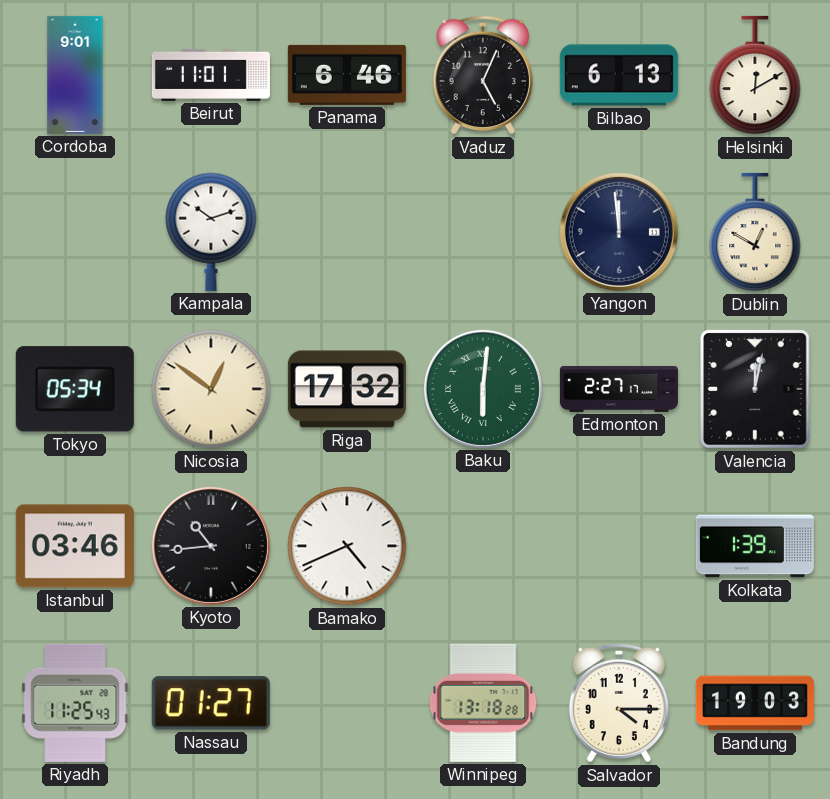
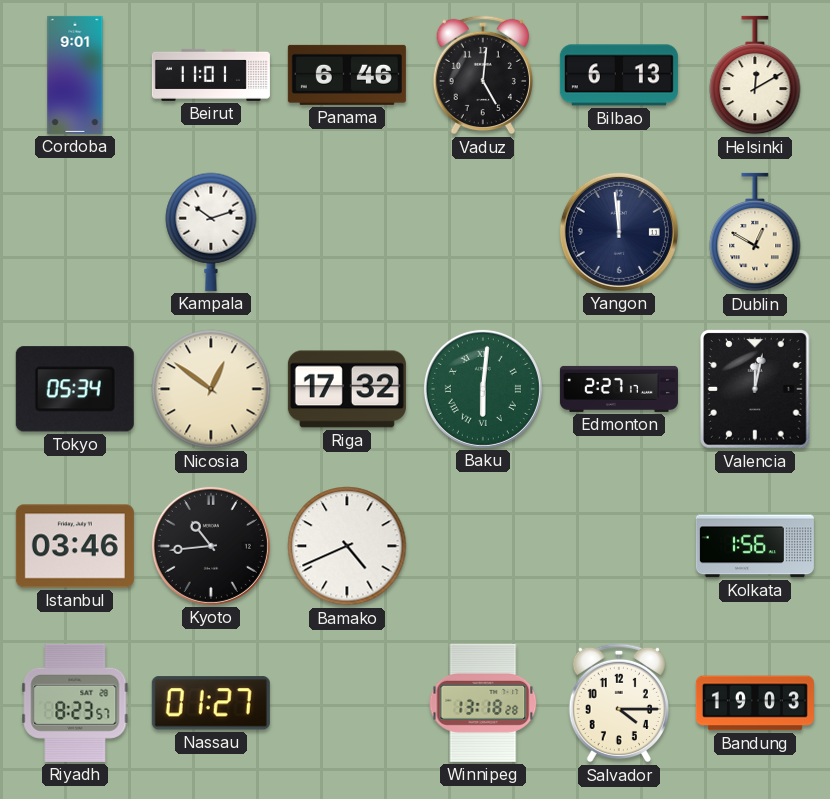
Vaduz: 5:04 -> 5:01
Kolkata: 1:39 -> 1:56
Riyadh: 11:25 -> 8:23
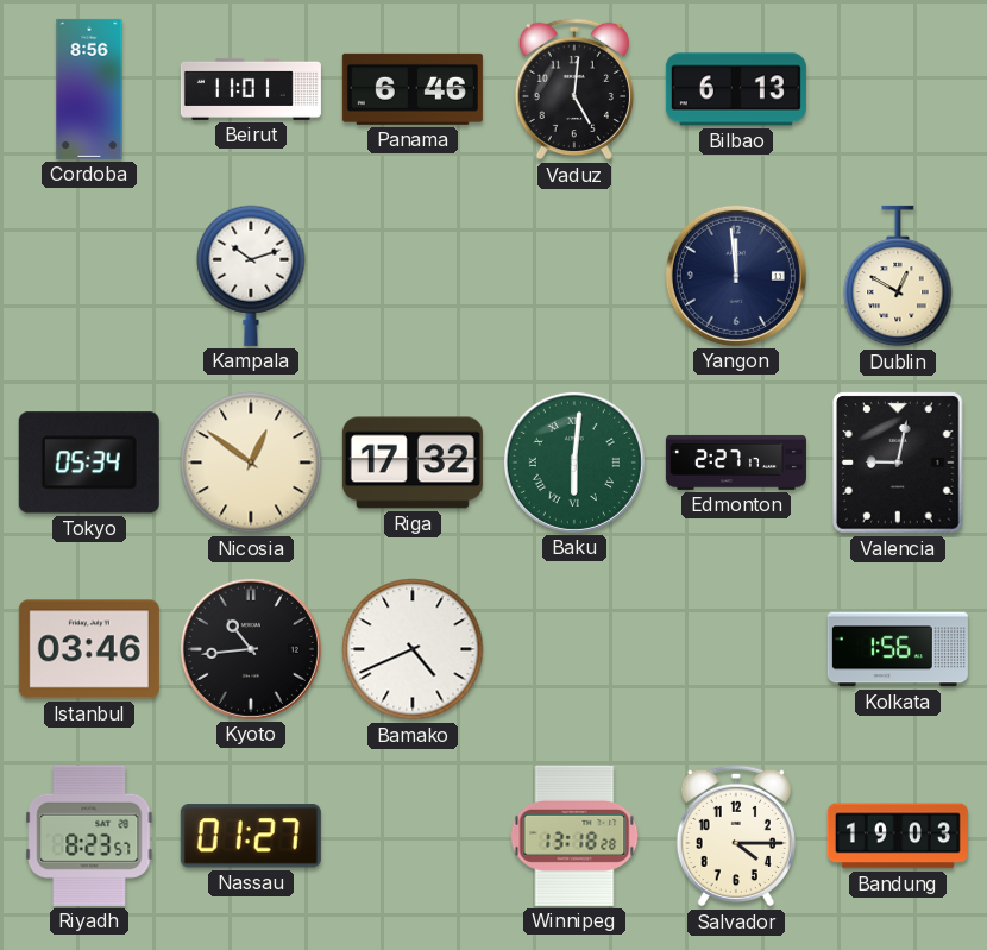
Cordoba: 9:01 -> 8:56
Helsinki: 12:10 -> none
Valencia: 12:02 -> 9:02
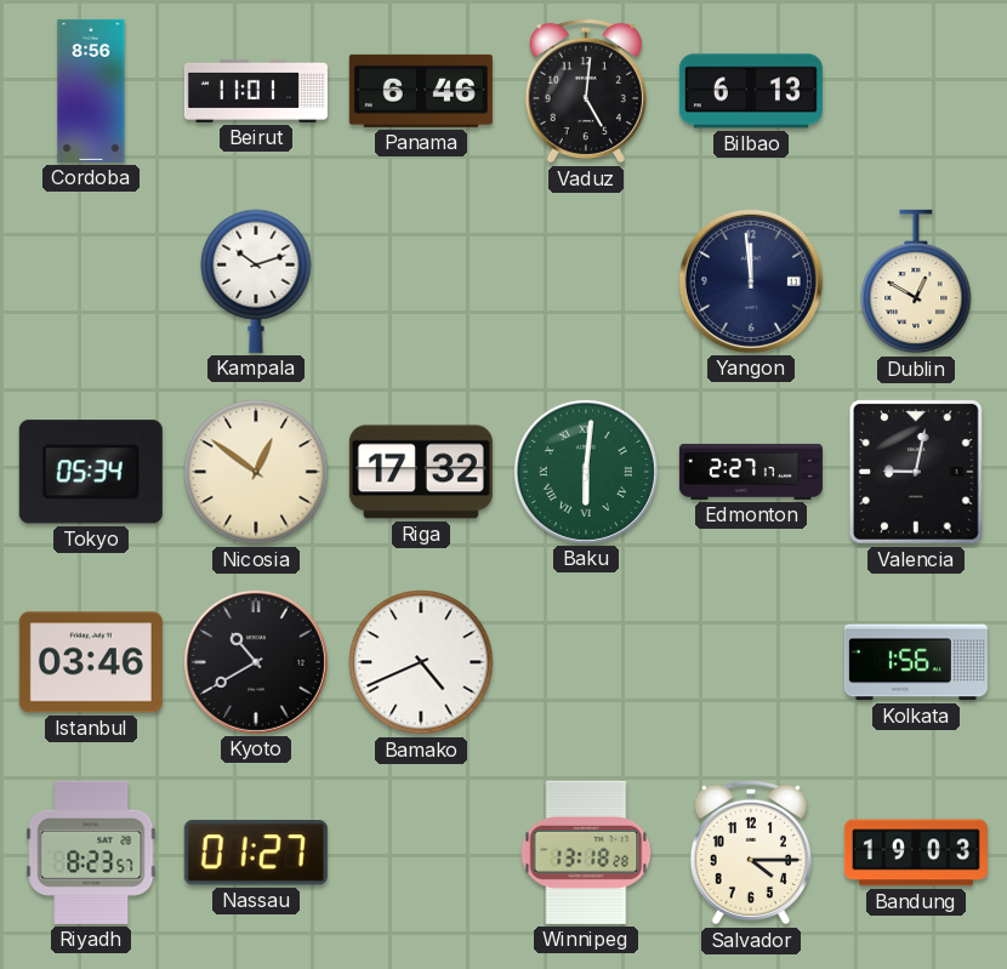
Kyoto: 10:44 -> 10:40
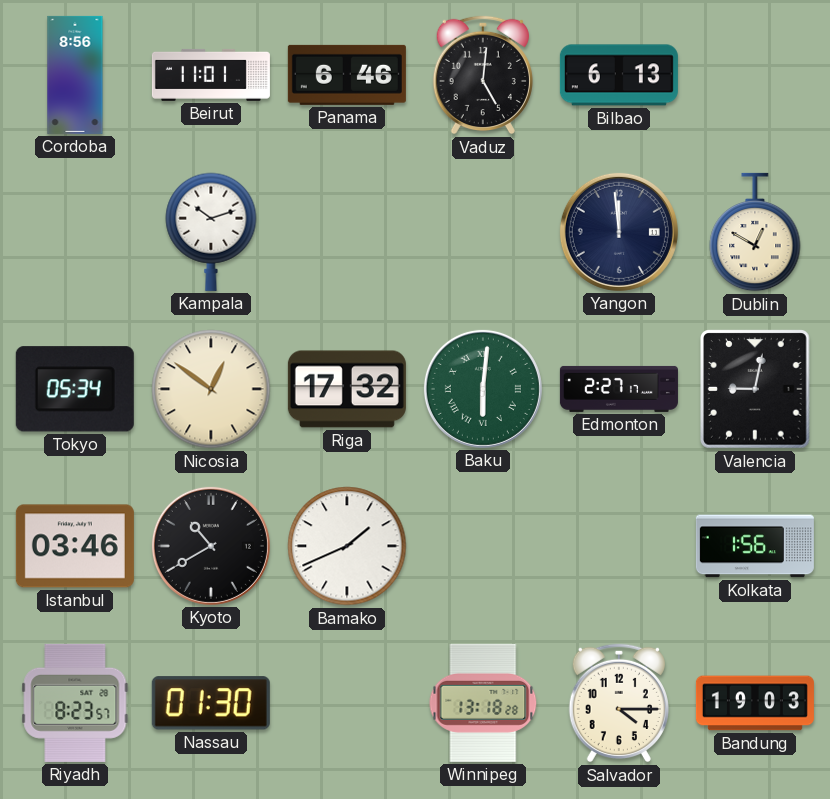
Bamako: 4:41 -> 1:41
Nassau: 01:27 -> 01:30
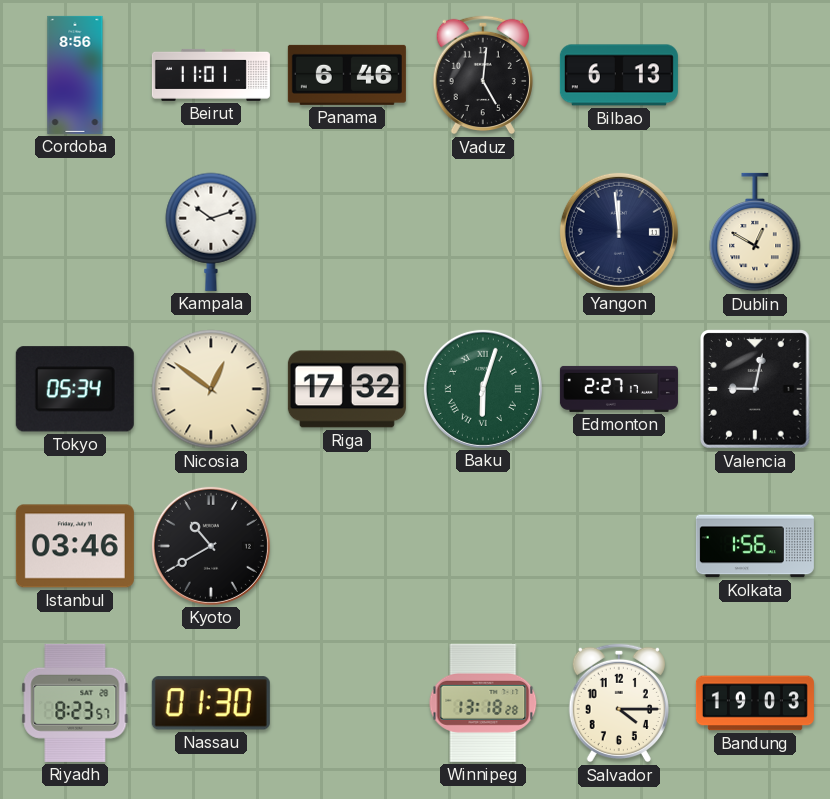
Baku: 6:01 -> 6:03
Bamako: 1:41 -> none
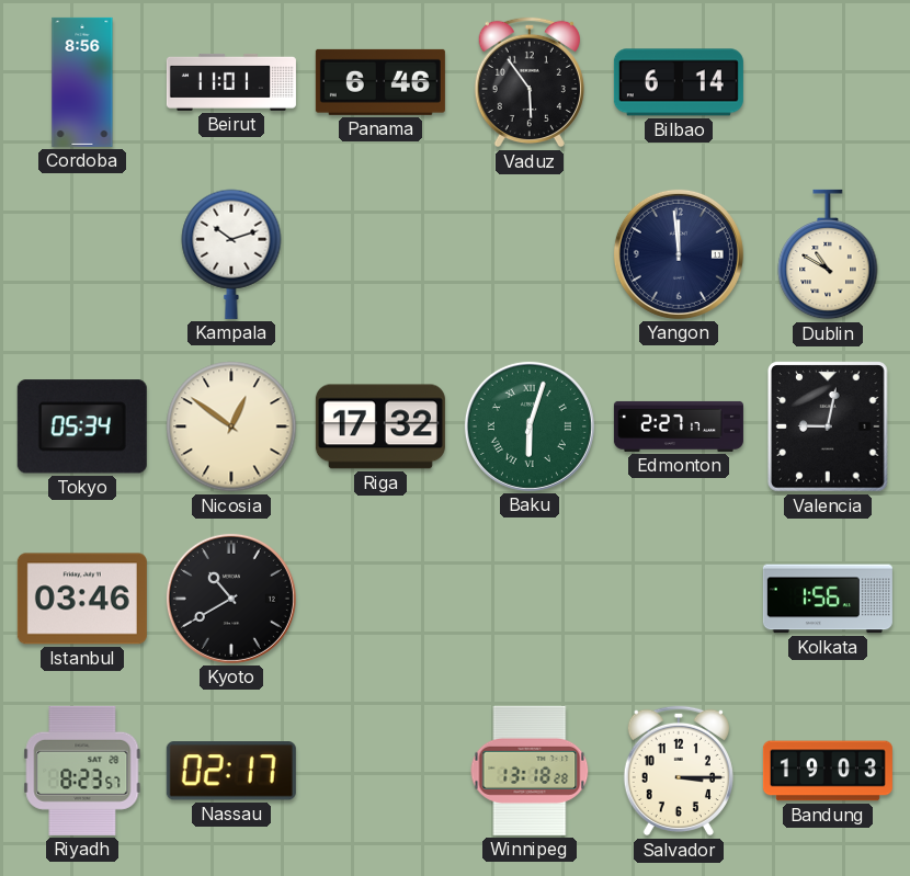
Vaduz: 5:01 -> 5:54
Bilbao: 6:13 -> 6:14
Dublin: 12:50 -> 10:50
Nassau: 01:30 -> 02:17
Salvador: 4:15 -> 3:15
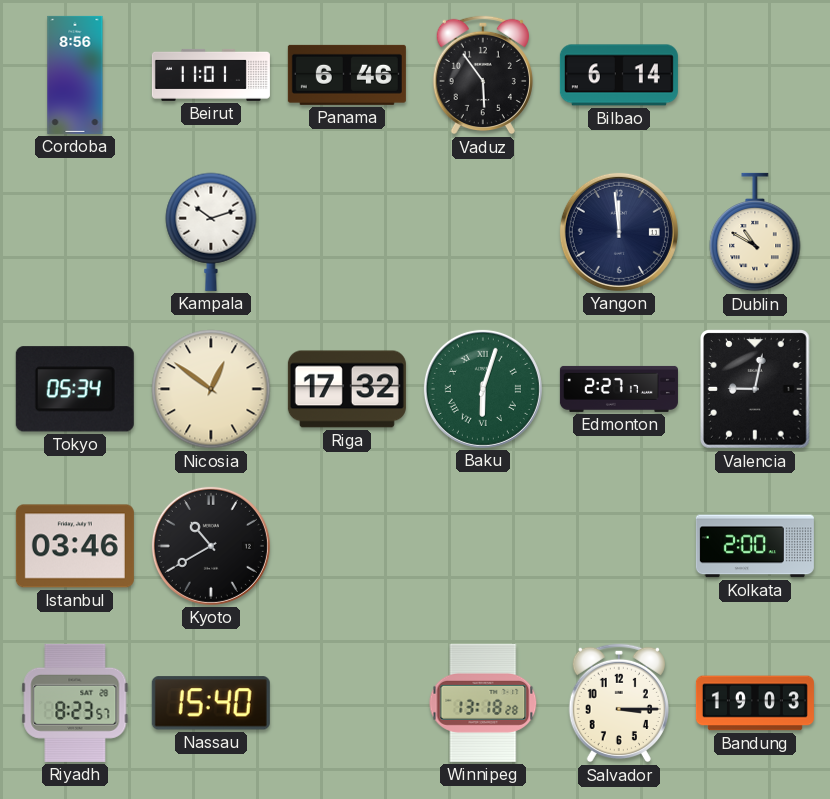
Kolkata: 1:56 -> 2:00
Nassau: 02:17 -> 15:40
